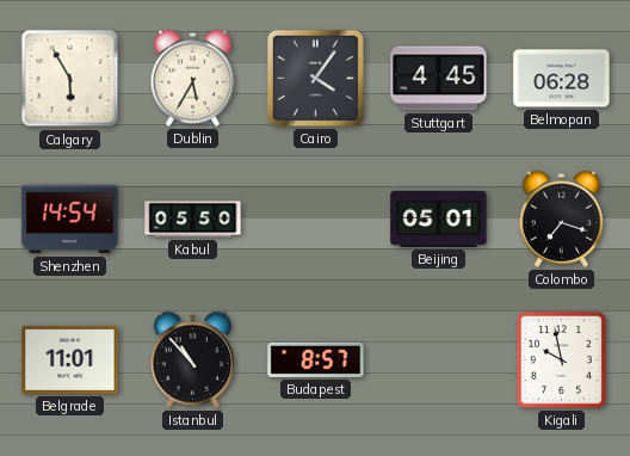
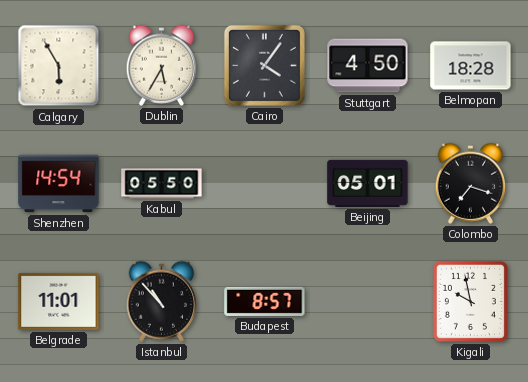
Stuttgart: 4:45 -> 4:50
Belmopan: 06:28 -> 18:28
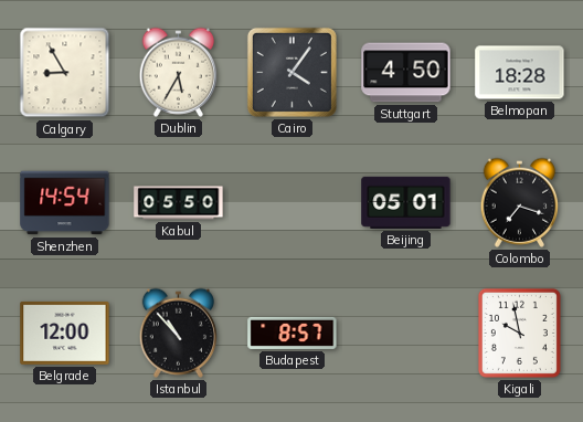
Calgary: 5:55 -> 8:55
Belgrade: 11:01 -> 12:00
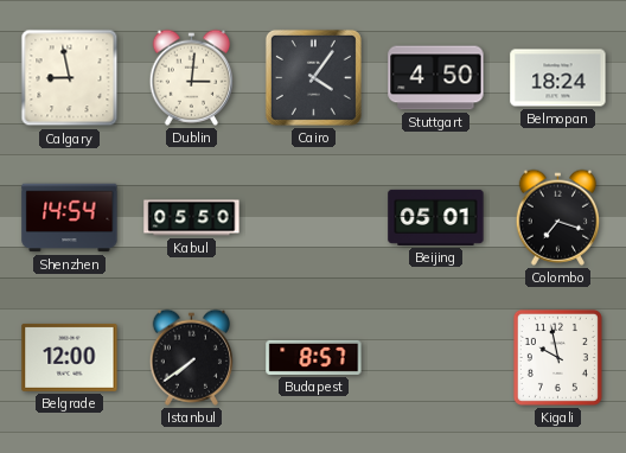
Calgary: 8:55 -> 8:58
Dublin: 5:35 -> 3:01
Belmopan: 18:28 -> 18:24
Istanbul: 10:53 -> 7:39
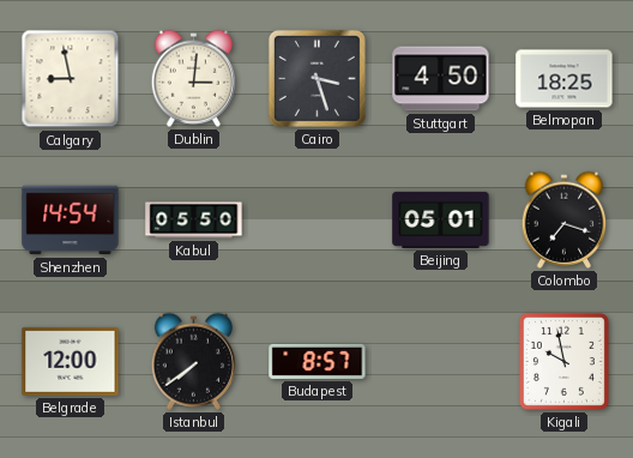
Cairo: 4:06 -> 3:27
Belmopan: 18:24 -> 18:25
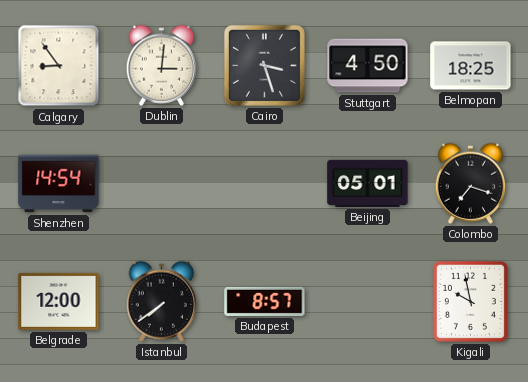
Calgary: 8:58 -> 8:54
Kabul: 05:50 -> none
